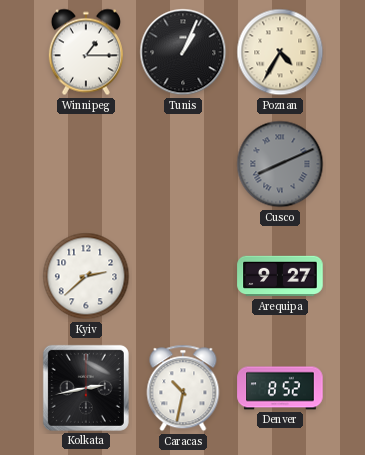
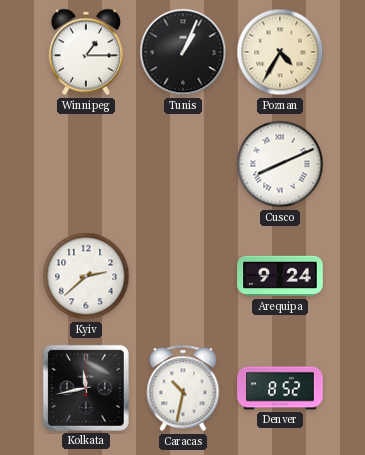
Cusco dial: grey -> white
Arequipa: 9:27 -> 9:24
Kolkata: 2:43 -> 11:43
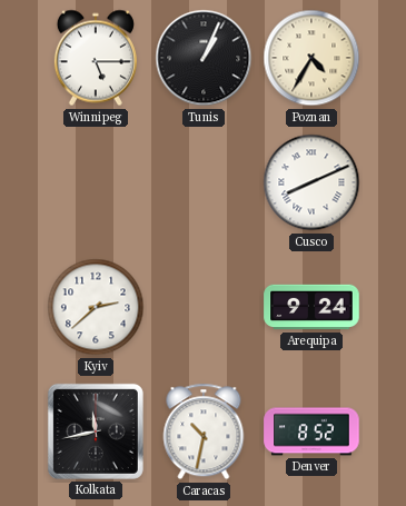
Winnipeg: 1:15 -> 5:15
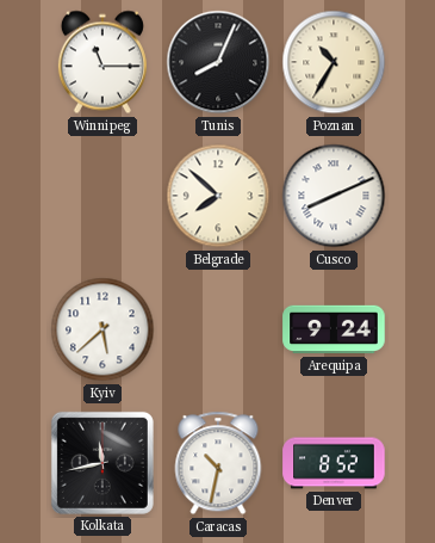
Winnipeg: 5:15 -> 11:15
Tunis: 1:04 -> 8:04
Poznan: 4:35 -> 10:35
Belgrade: none -> 7:52
Kyiv: 2:38 -> 5:38
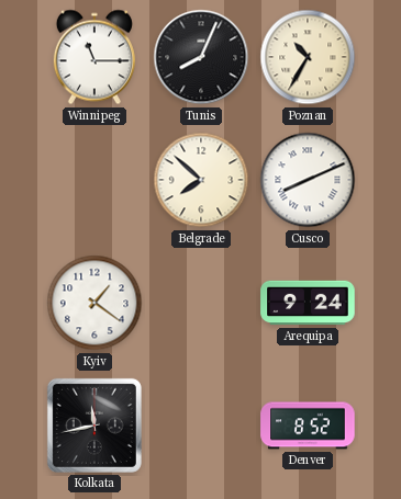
Kyiv: 5:38 -> 1:21
Caracas: 10:32 -> none
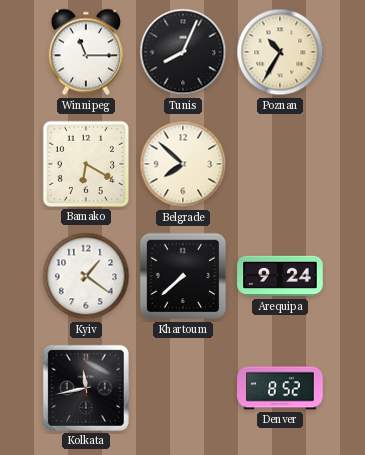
Bamako: none -> 6:20
Cusco: 8:11 -> none
Khartoum: none -> 7:38
